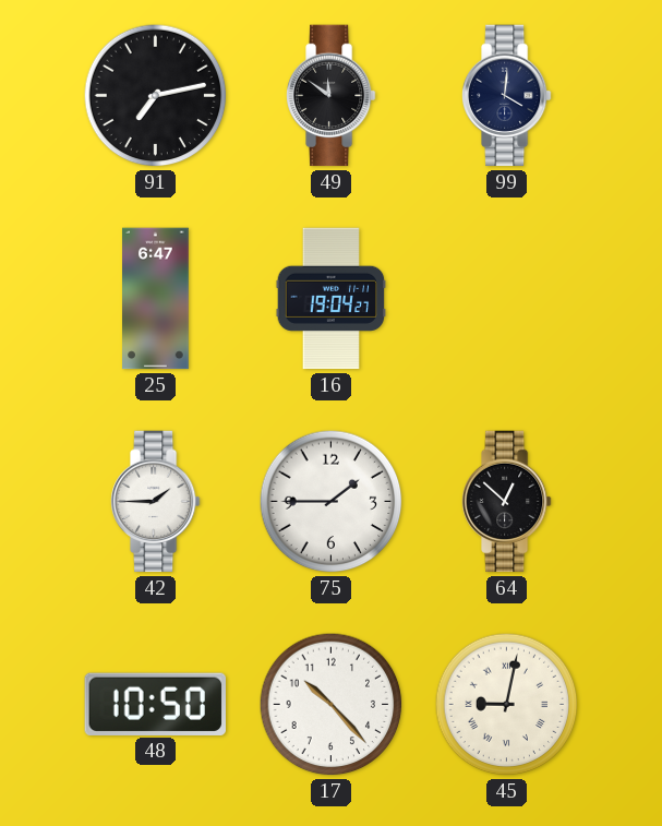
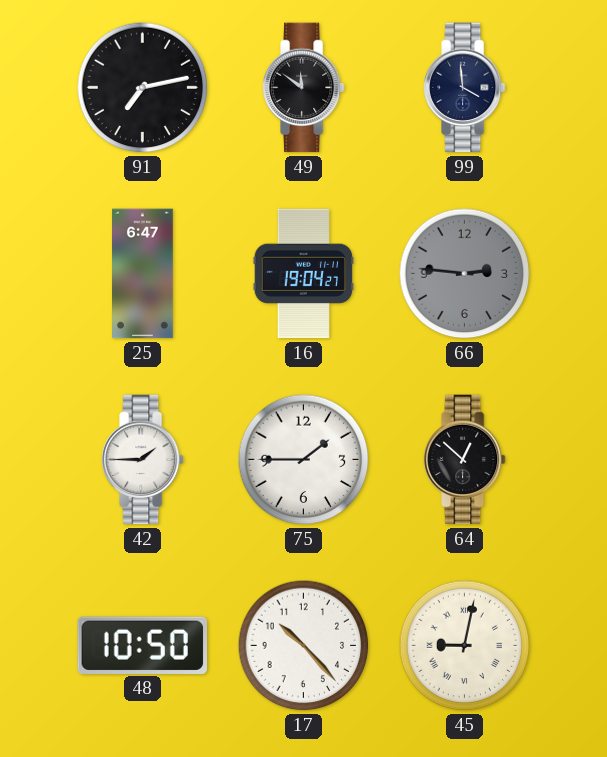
99: 4:01 -> 3:59
66: none -> 2:46
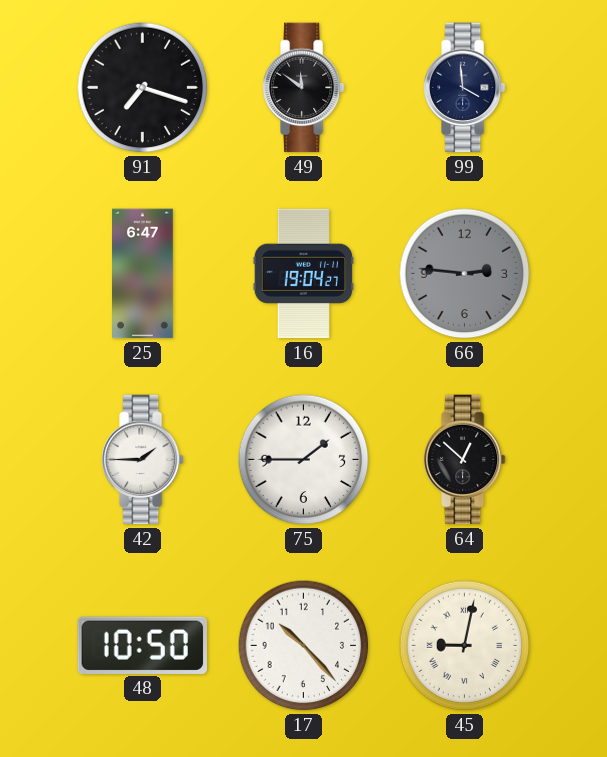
91: 7:13 -> 7:18
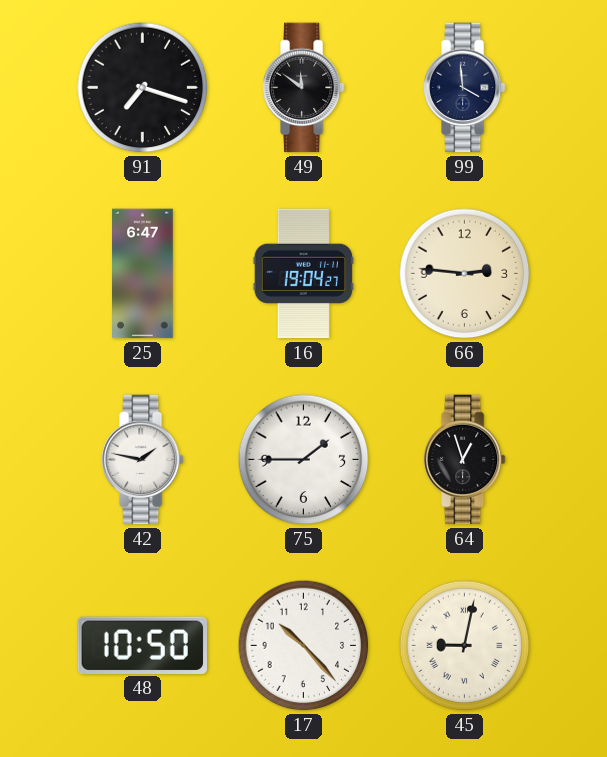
66 dial: grey -> cream
42: 1:45 -> 1:47
64: 12:52 -> 12:57
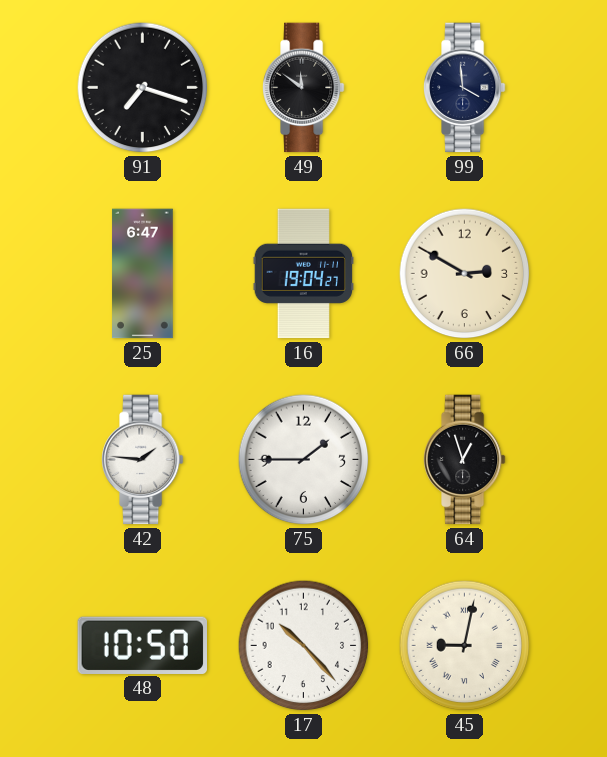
66: 2:46 -> 2:50
42: 1:47 -> 1:46
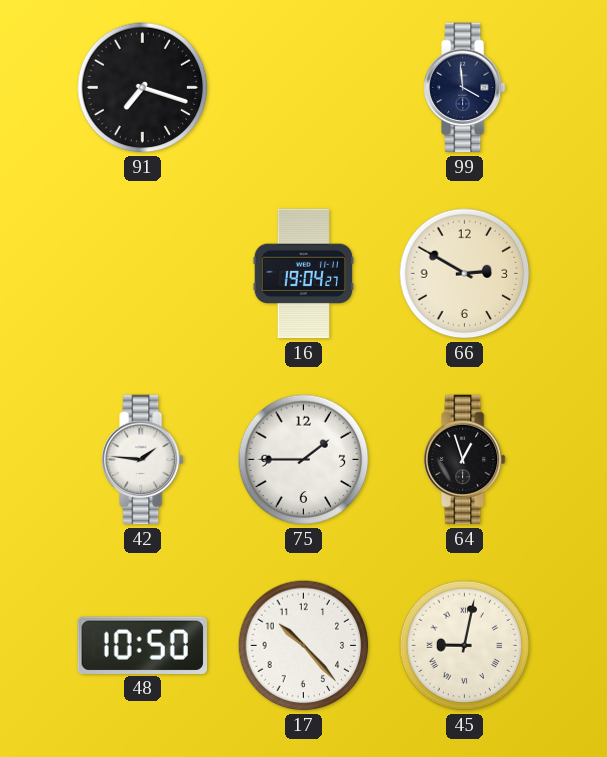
49: 11:51 -> none
25: 6:47 -> none
